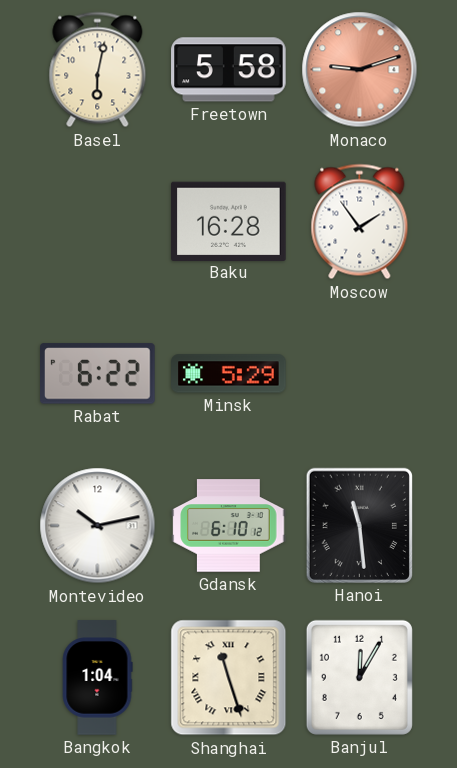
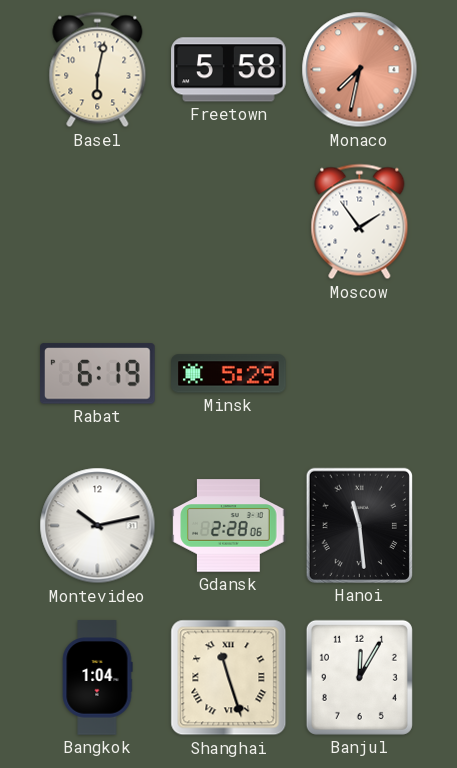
Monaco: 9:12 -> 7:32
Baku: 16:28 -> none
Rabat: 6:22 -> 6:19
Gdansk: 6:10 -> 2:28
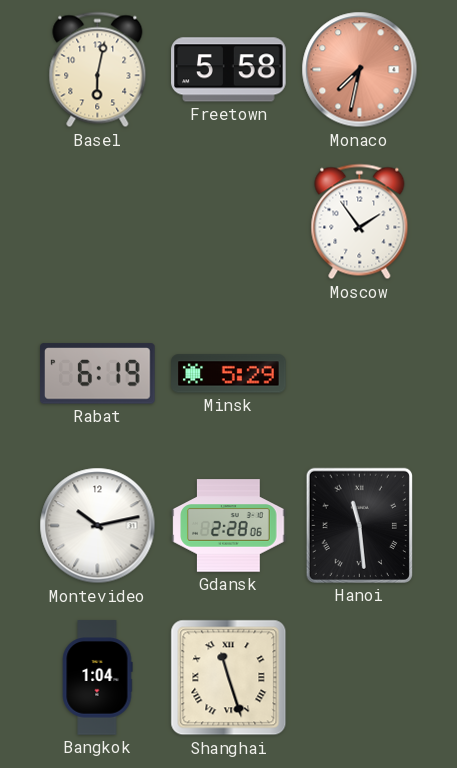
Banjul: 12:05 -> none
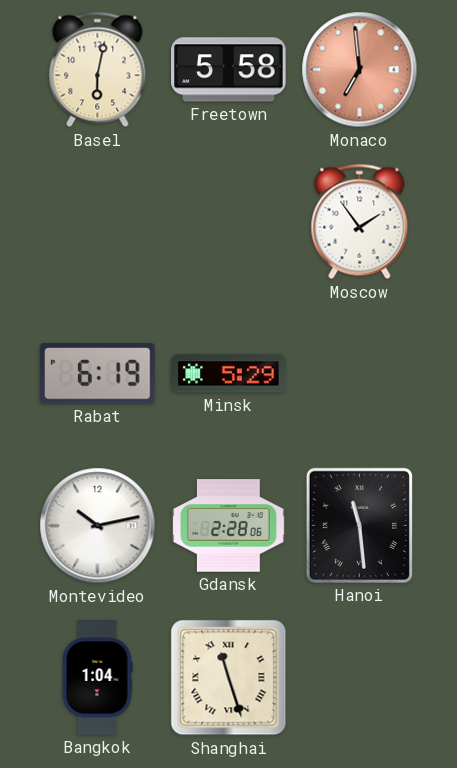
Monaco: 7:32 -> 6:59
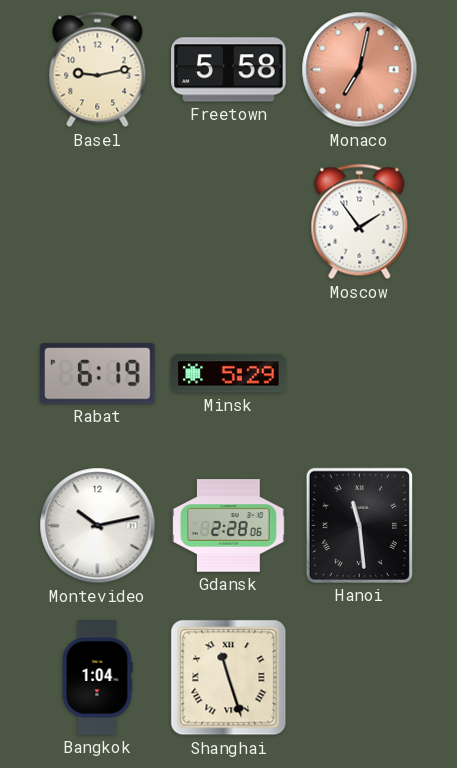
Basel: 6:02 -> 9:13
Monaco: 6:59 -> 7:02
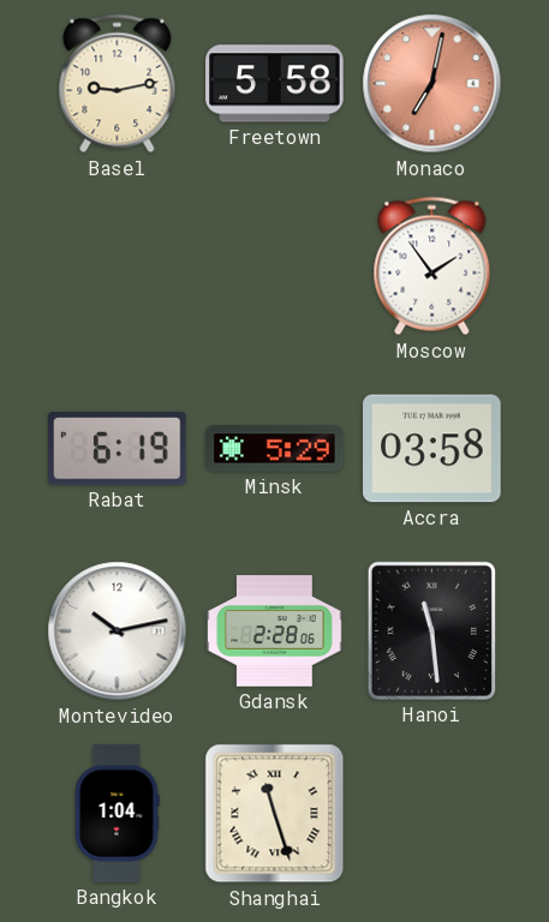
Accra: none -> 03:58
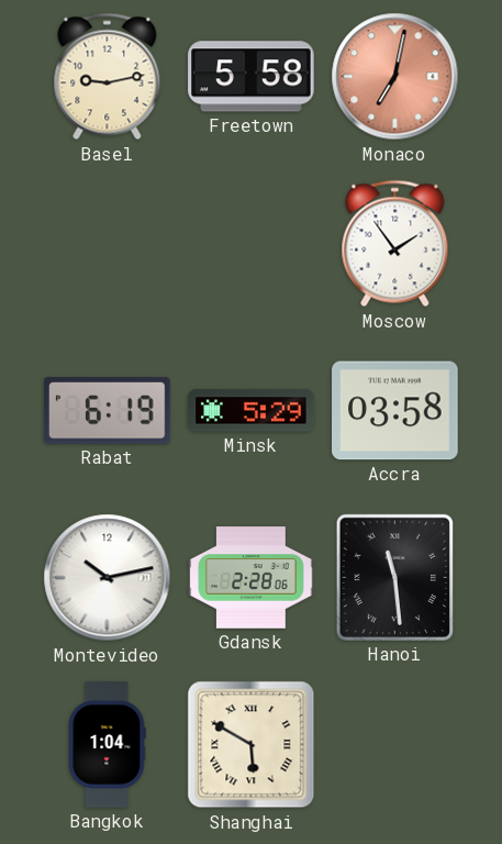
Shanghai: 11:27 -> 5:50
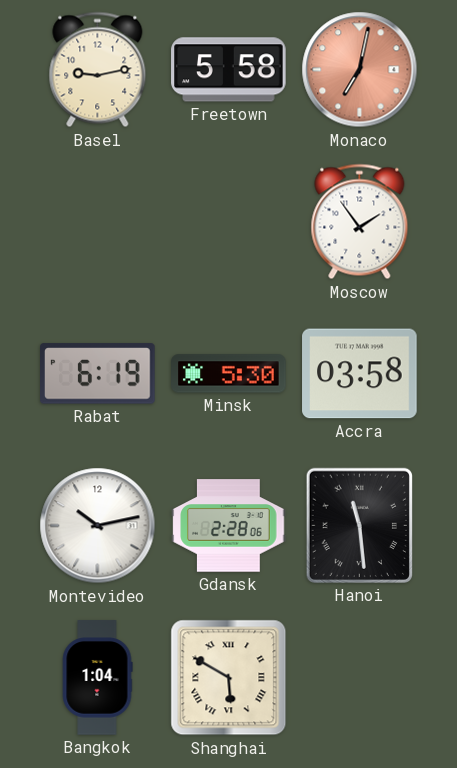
Minsk: 5:29 -> 5:30
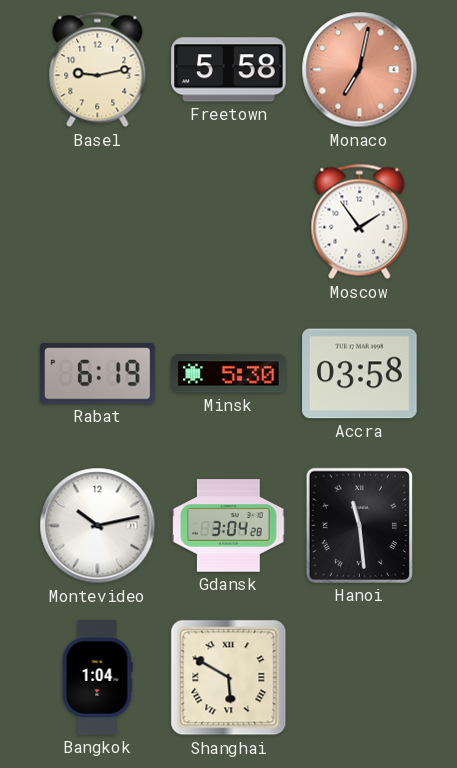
Gdansk: 2:28 -> 3:04
